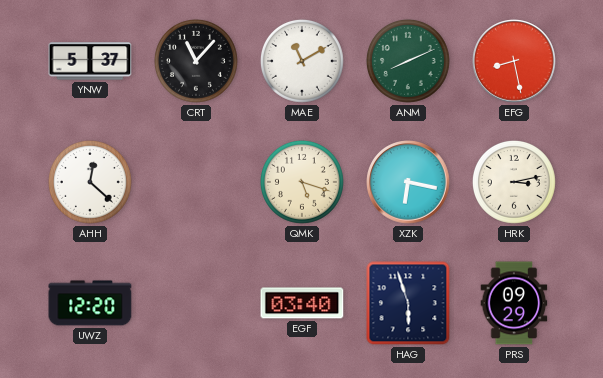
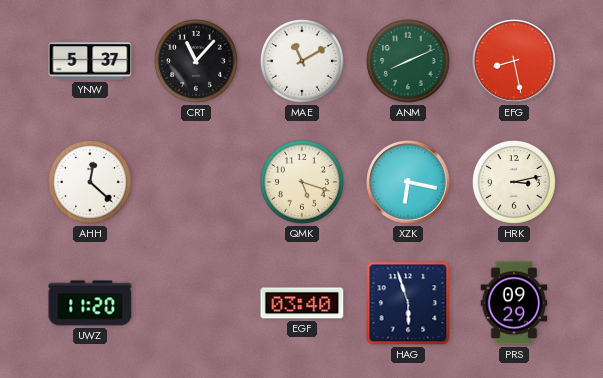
UWZ: 12:20 -> 11:20
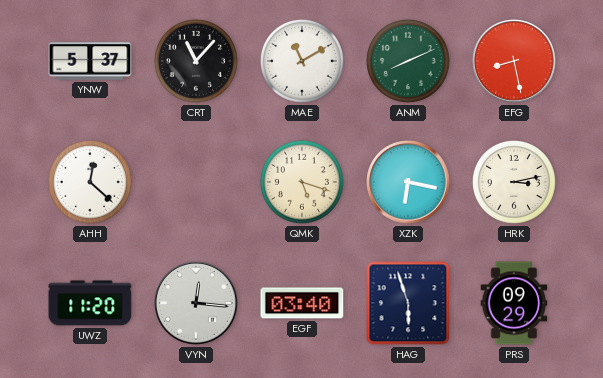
VYN: none -> 12:16
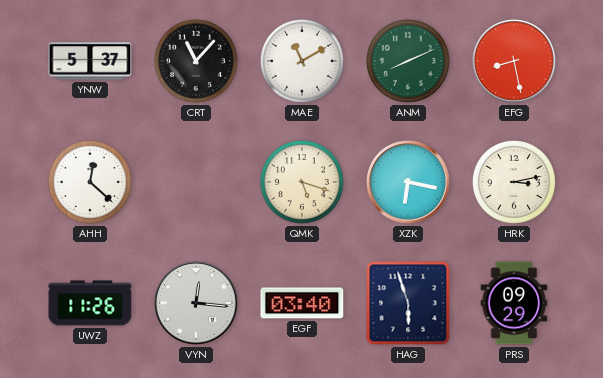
UWZ: 11:20 -> 11:26
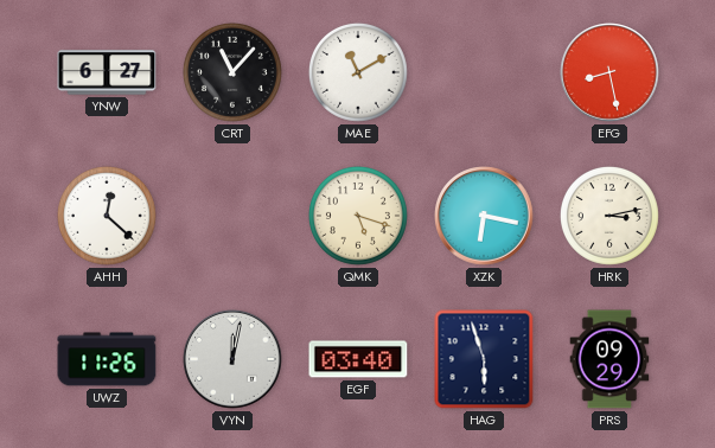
YNW: 5:37 -> 6:27
ANM: 8:11 -> none
VYN: 12:16 -> 12:02
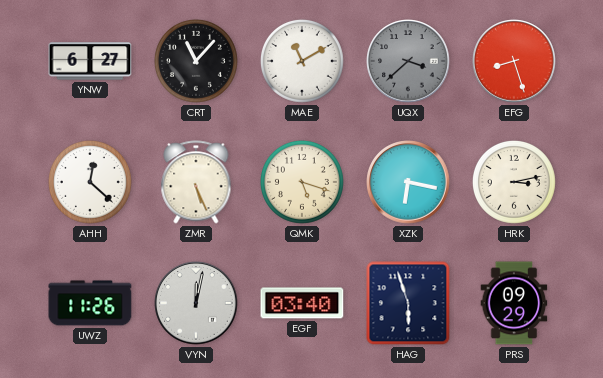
UQX: none -> 3:38
EFG: 8:28 -> 8:27
ZMR: none -> 5:26
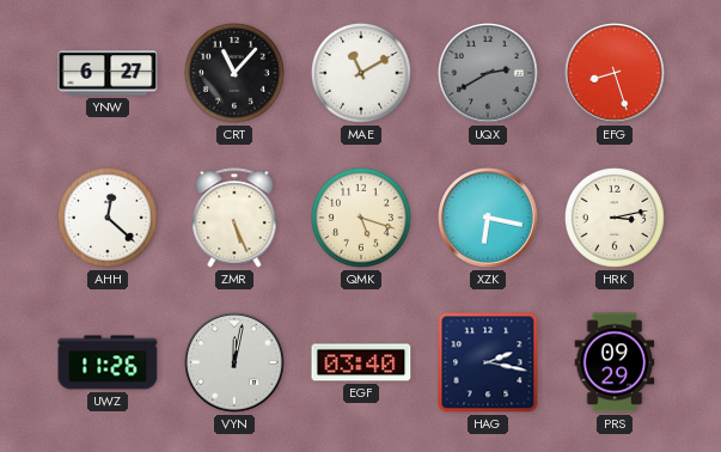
UQX: 3:38 -> 2:40
HAG: 5:57 -> 2:17
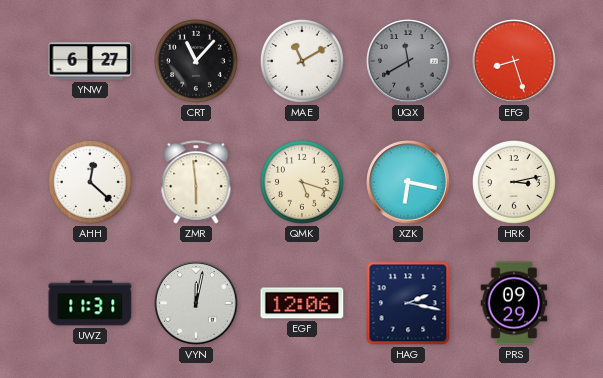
UQX: 2:40 -> 11:40
ZMR: 5:26 -> 5:59
UWZ: 11:26 -> 11:31
EGF: 03:40 -> 12:06
